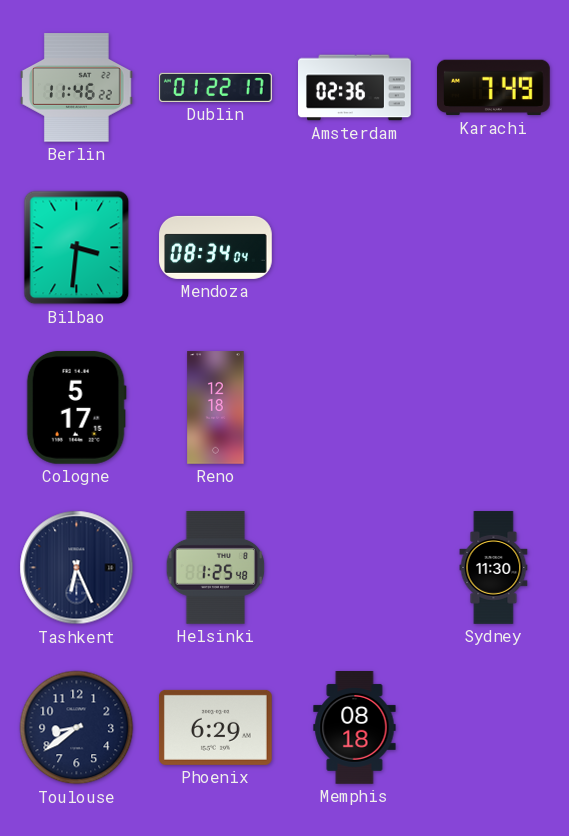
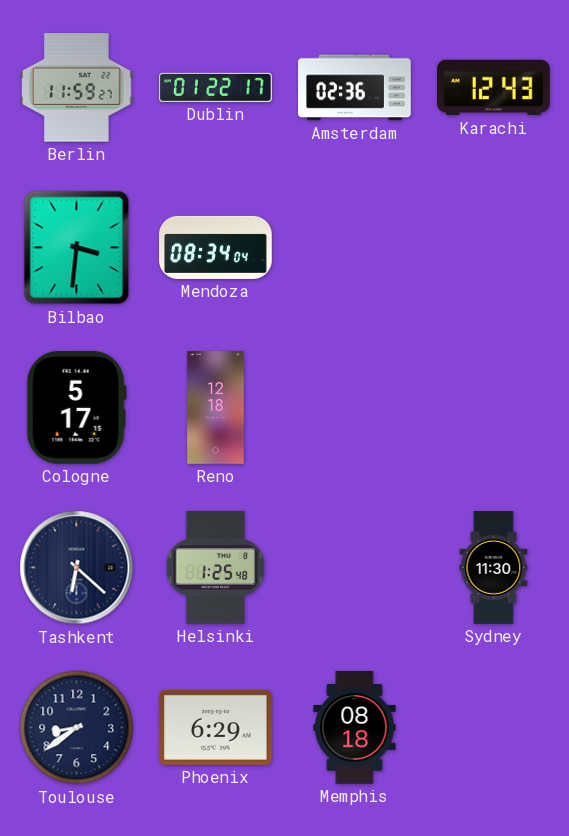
Berlin: 11:46 -> 11:59
Karachi: 7:49 -> 12:43
Tashkent: 6:26 -> 6:22
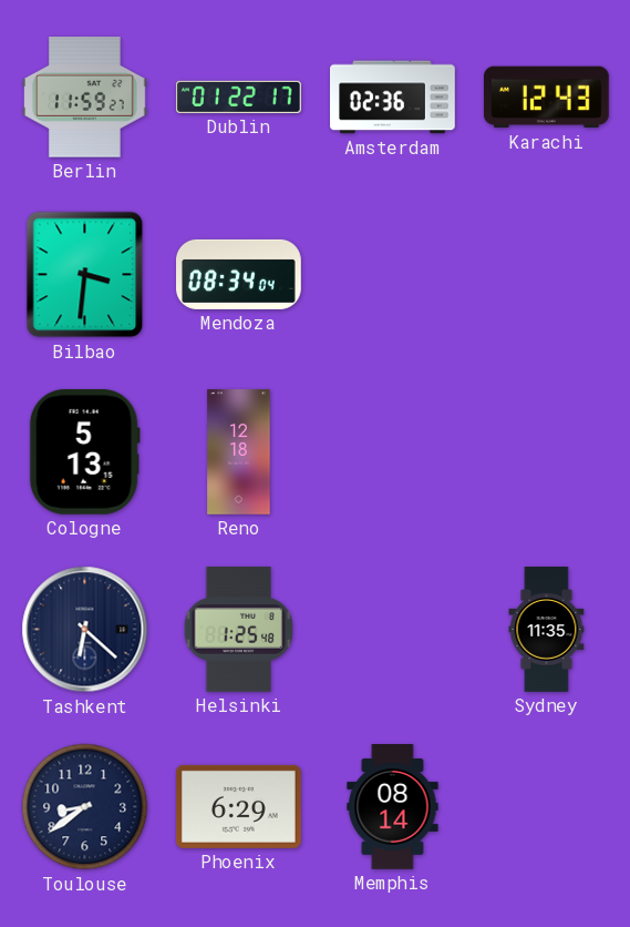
Cologne: 5:17 -> 5:13
Sydney: 11:30 -> 11:35
Memphis: 08:18 -> 08:14
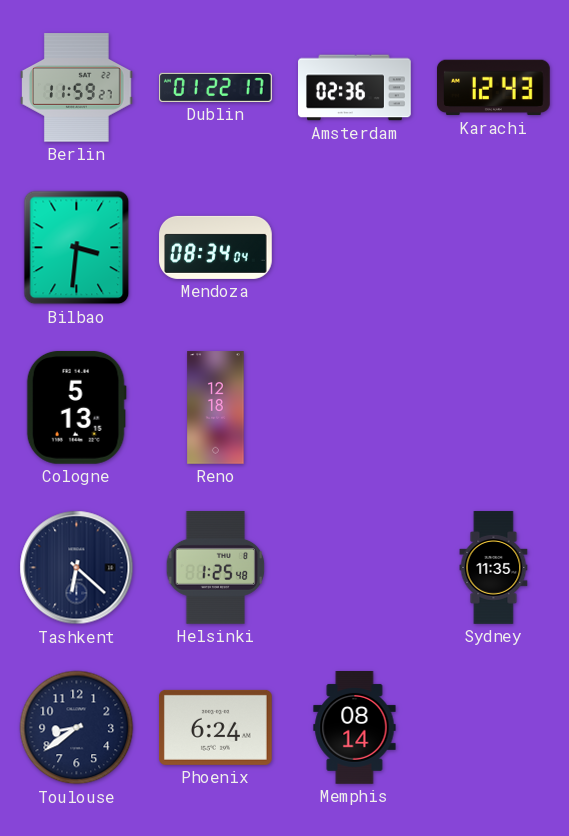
Phoenix: 6:29 -> 6:24
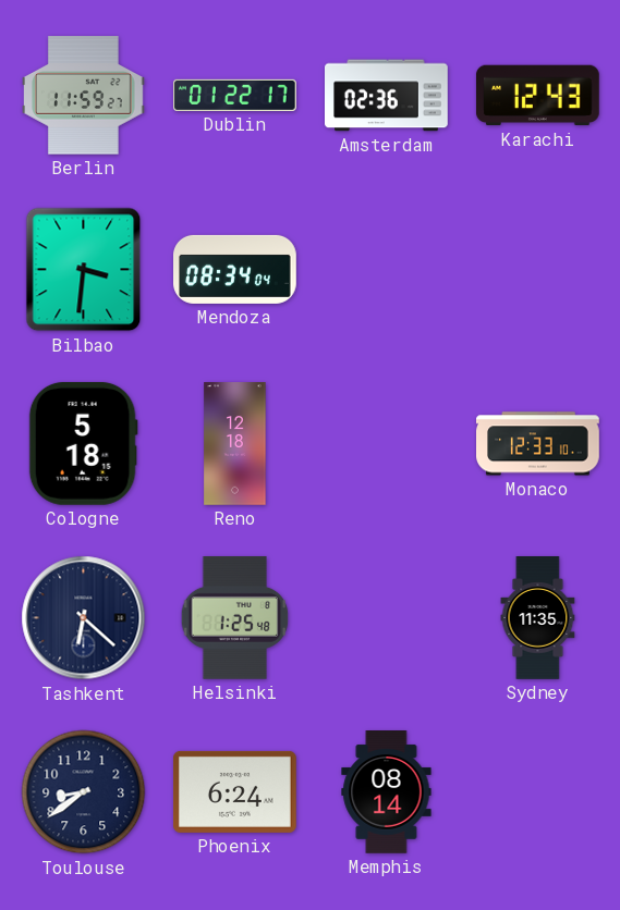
Cologne: 5:13 -> 5:18
Monaco: none -> 12:33
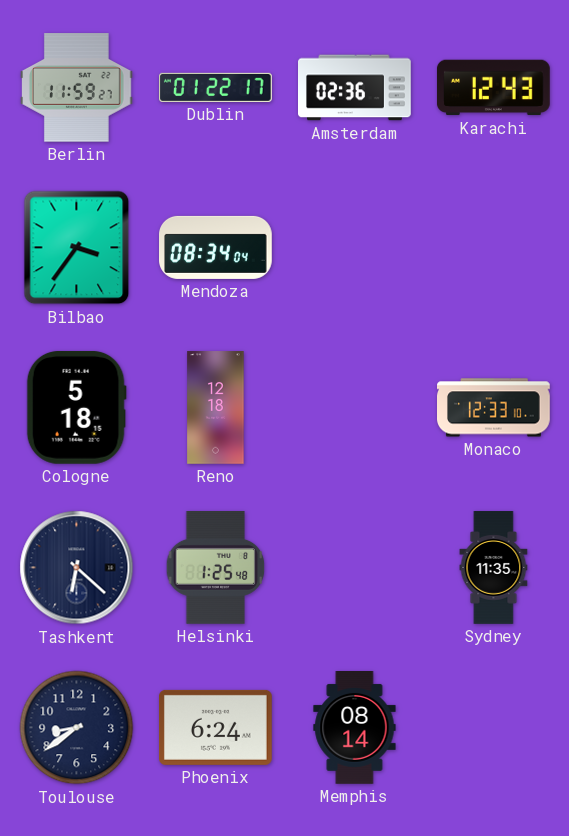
Bilbao: 3:31 -> 3:36
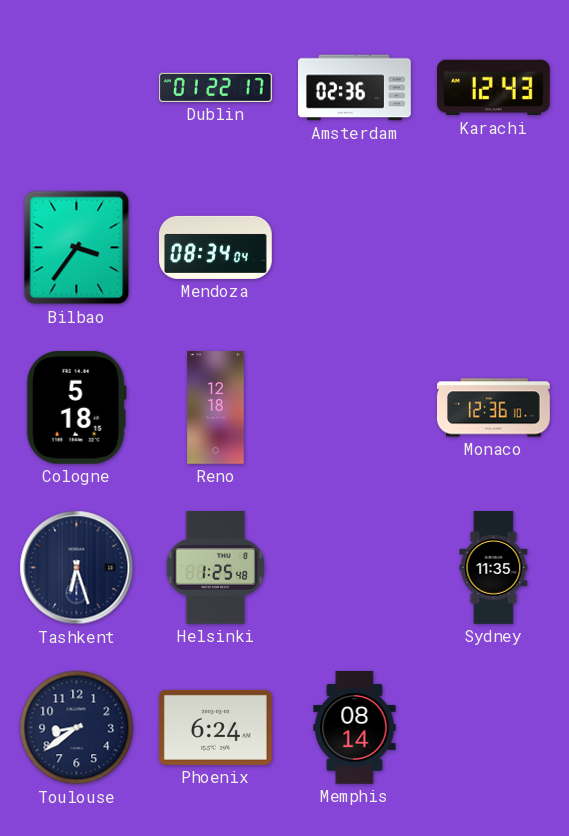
Berlin: 11:59 -> none
Monaco: 12:33 -> 12:36
Tashkent: 6:22 -> 6:27
